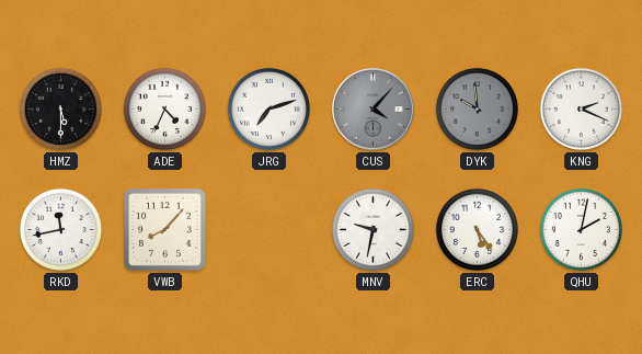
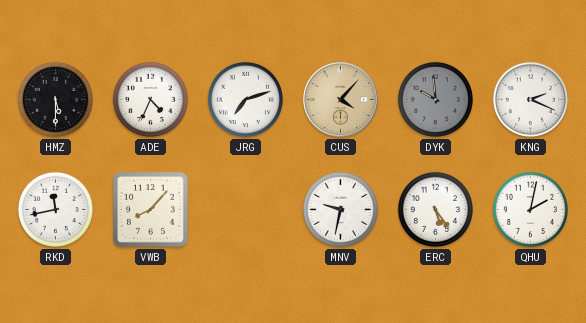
CUS dial: grey -> champagne
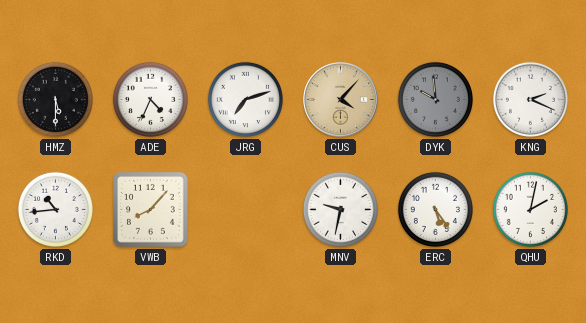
RKD: 11:43 -> 10:44
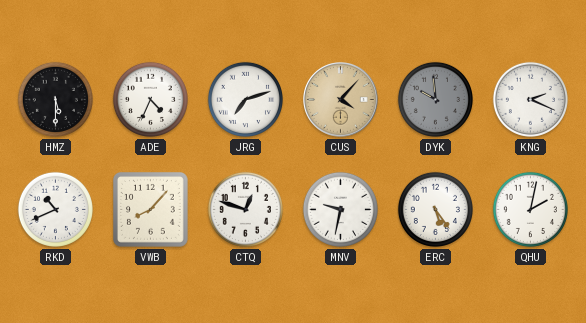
RKD: 10:44 -> 10:41
CTQ: none -> 12:48
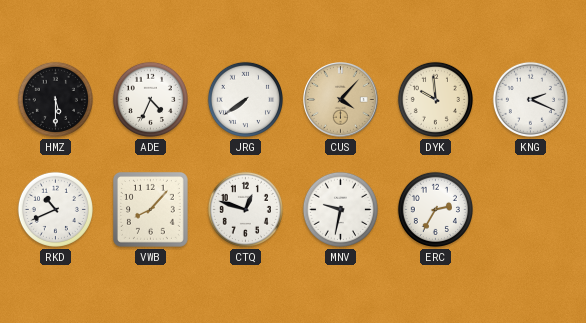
JRG: 7:12 -> 7:39
DYK dial: grey -> cream
ERC: 5:24 -> 2:35
QHU: 2:02 -> none
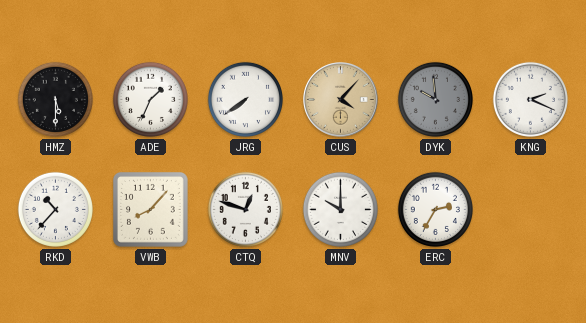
ADE: 4:34 -> 1:34
DYK dial: cream -> grey
RKD: 10:41 -> 10:37
MNV: 9:32 -> 10:00
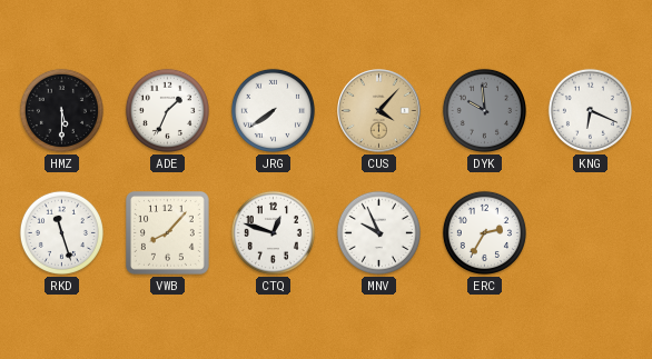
KNG: 2:19 -> 6:19
RKD: 10:37 -> 11:27
MNV: 10:00 -> 9:56
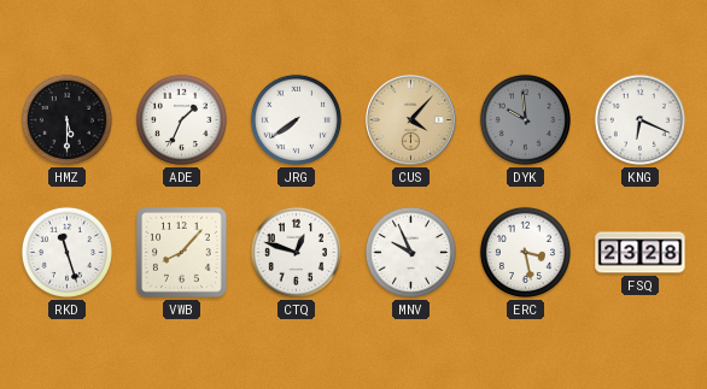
ERC: 2:35 -> 3:28
FSQ: none -> 23:28
